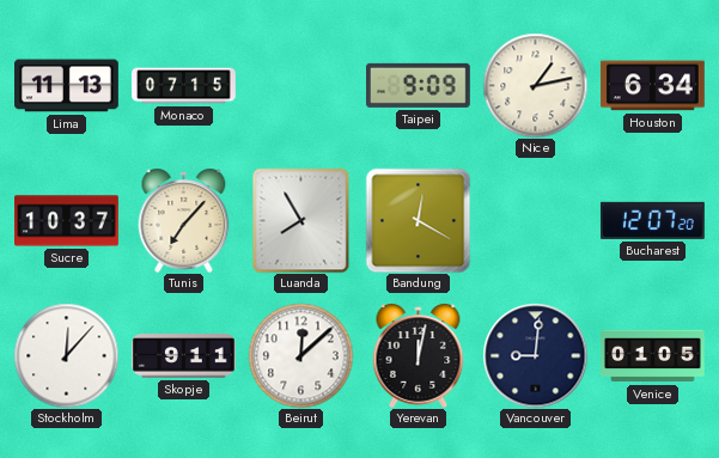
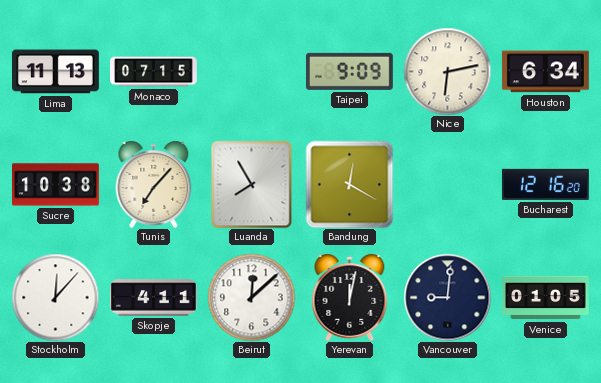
Nice: 1:13 -> 6:13
Sucre: 10:37 -> 10:38
Bucharest: 12:07 -> 12:16
Skopje: 9:11 -> 4:11
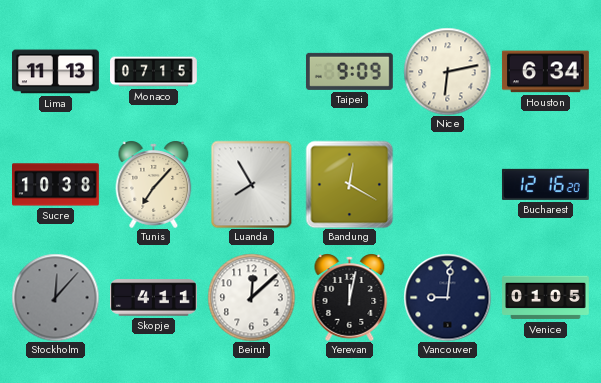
Stockholm dial: white -> grey
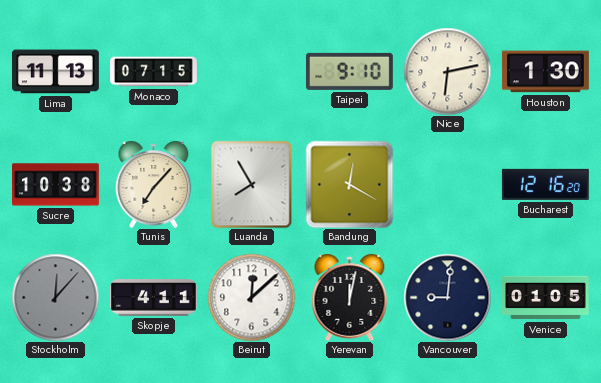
Taipei: 9:09 -> 9:10
Houston: 6:34 -> 1:30
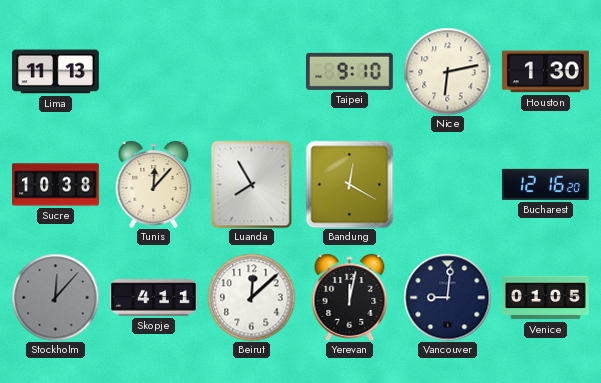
Monaco: 07:15 -> none
Tunis: 7:07 -> 12:07
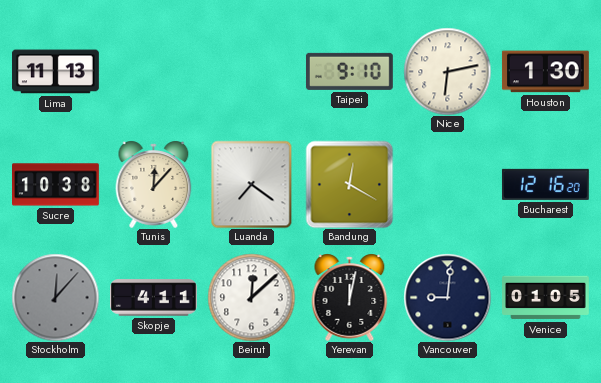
Luanda: 7:55 -> 7:21
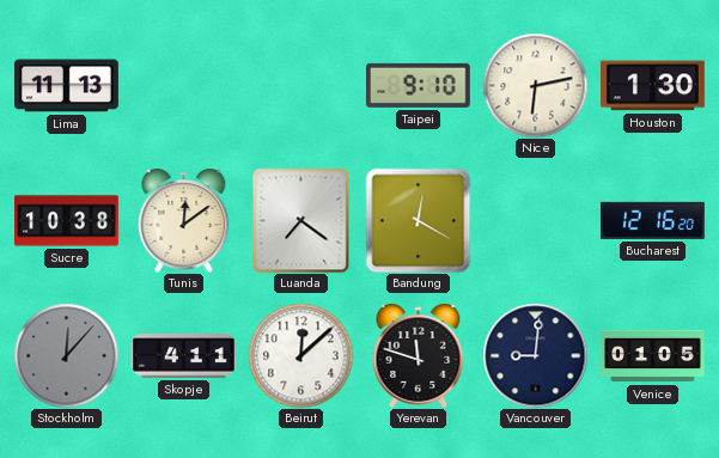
Tunis: 12:07 -> 12:09
Yerevan: 12:02 -> 11:48
